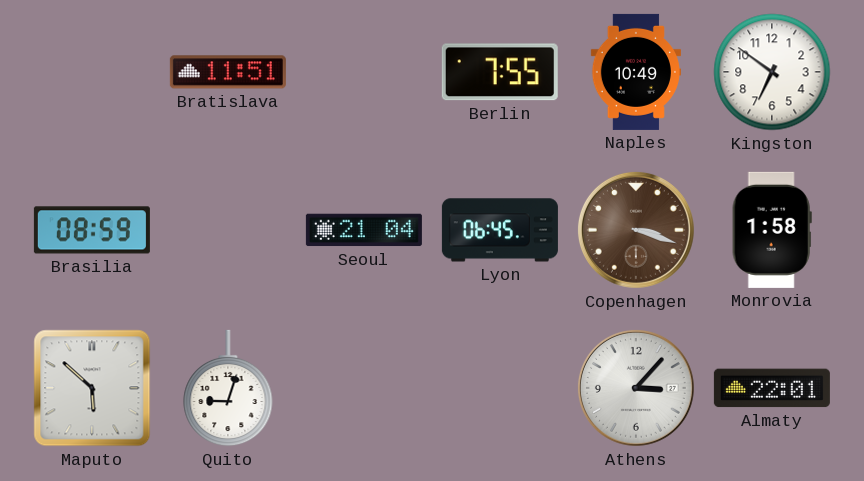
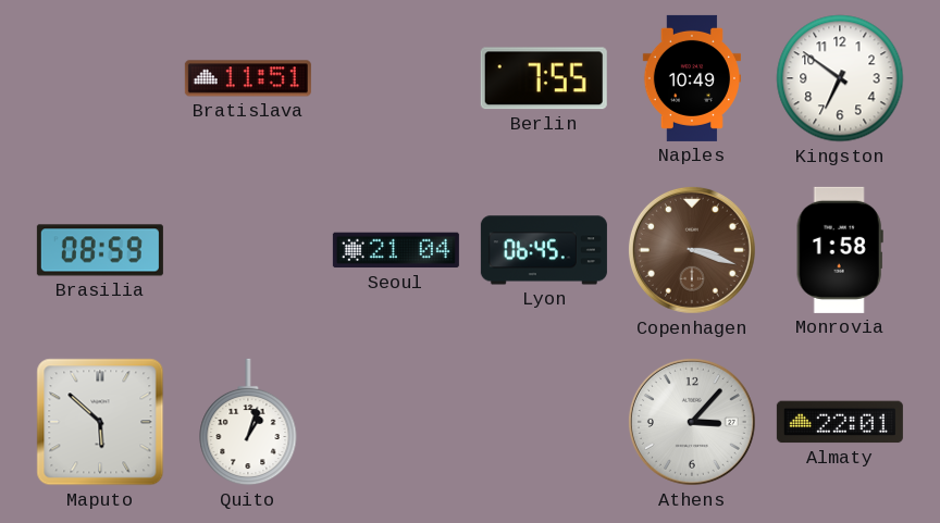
Quito: 9:03 -> 1:03
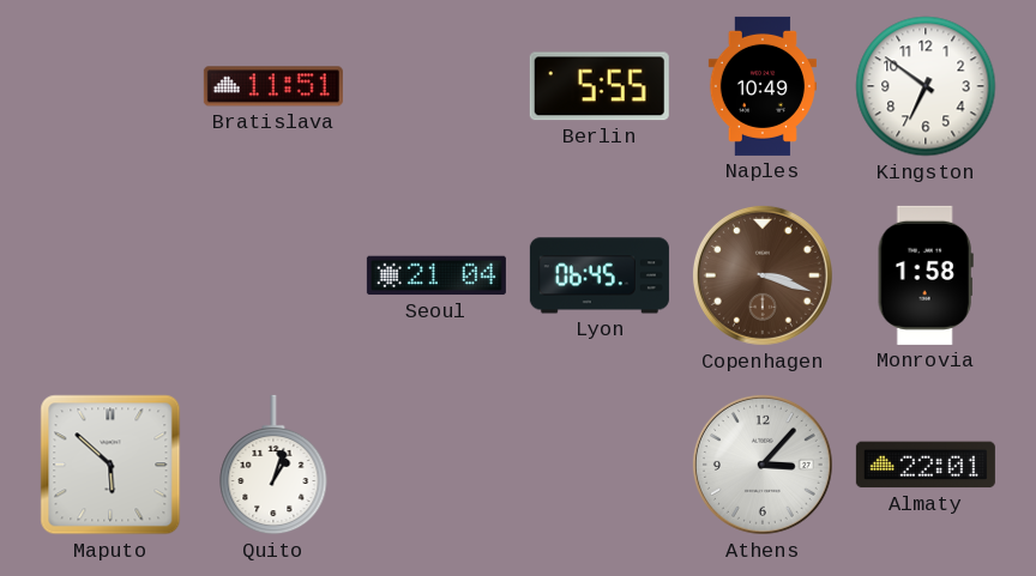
Berlin: 7:55 -> 5:55
Brasilia: 08:59 -> none
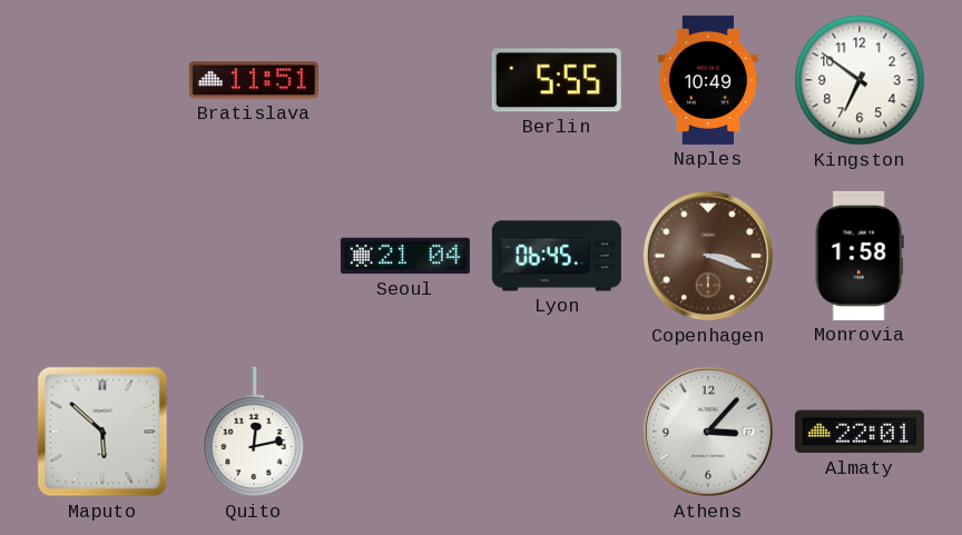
Quito: 1:03 -> 12:13
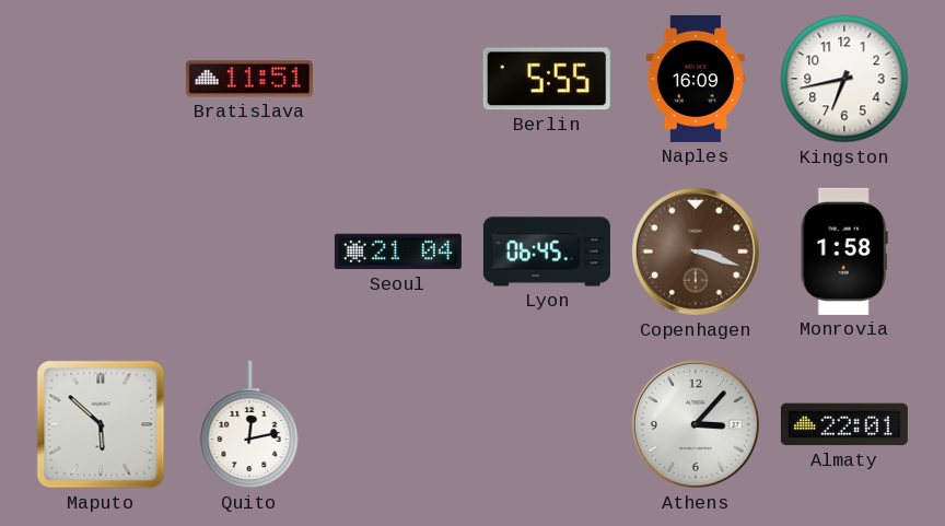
Naples: 10:49 -> 16:09
Kingston: 6:51 -> 6:43
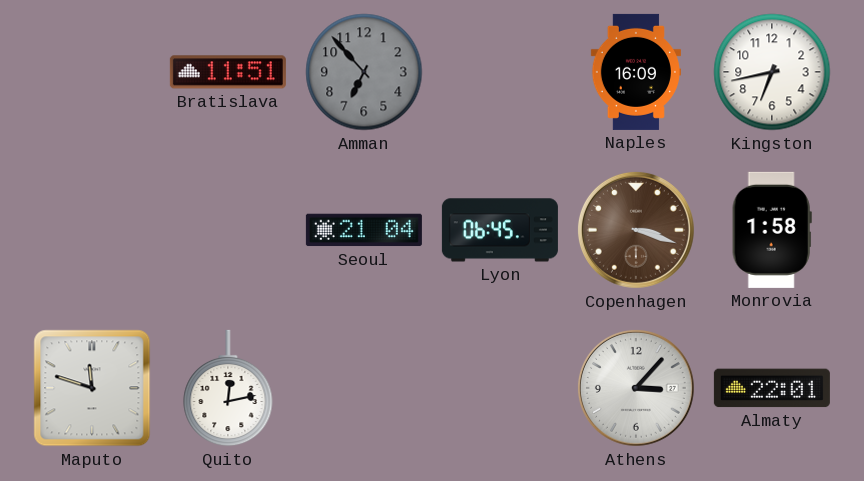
Amman: none -> 6:53
Berlin: 5:55 -> none
Maputo: 5:52 -> 11:48
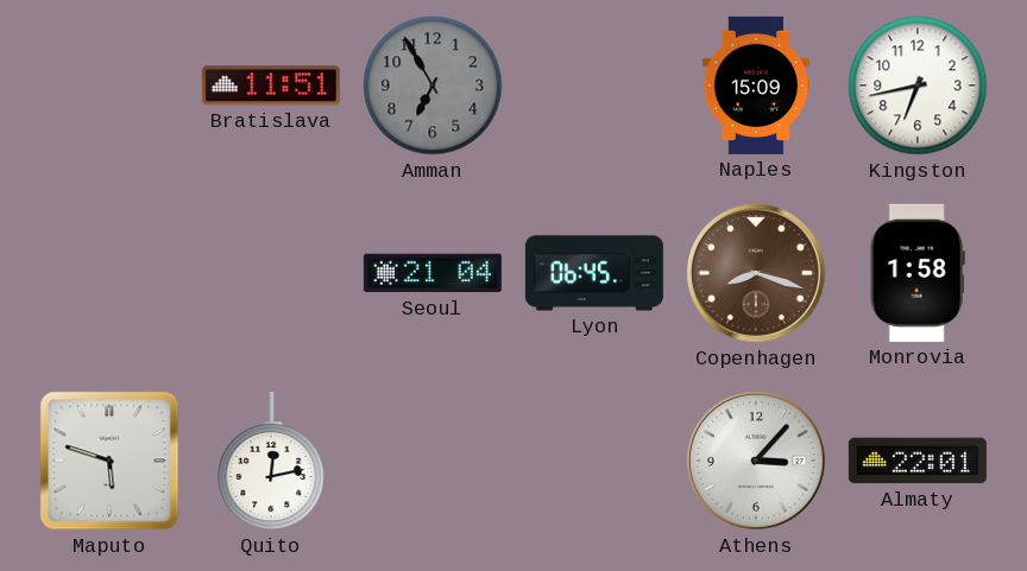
Amman: 6:53 -> 6:55
Naples: 16:09 -> 15:09
Copenhagen: 3:18 -> 8:18
Maputo: 11:48 -> 5:48
